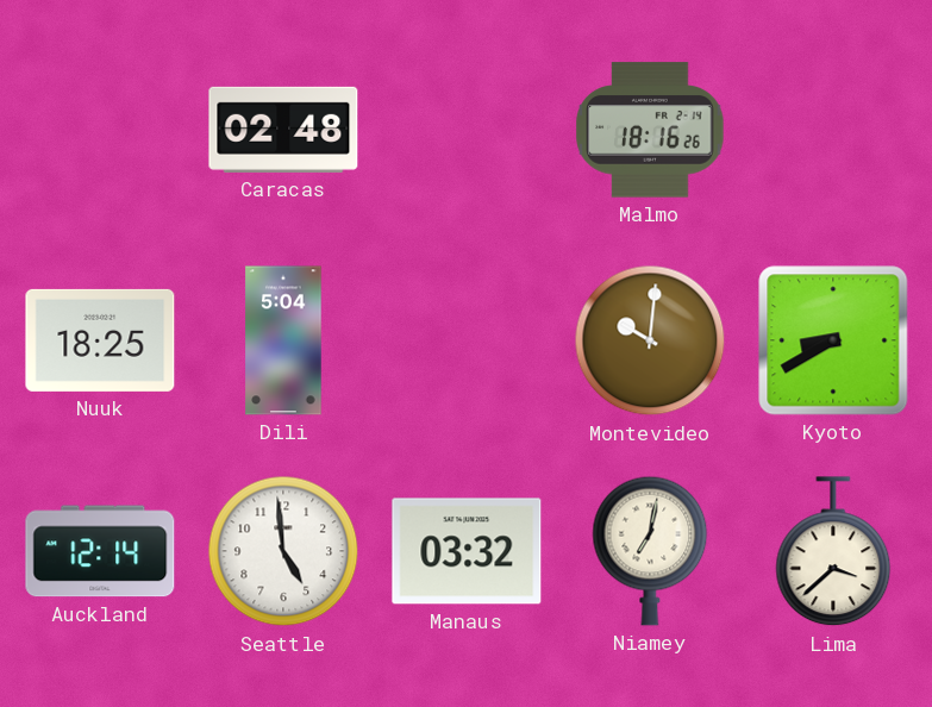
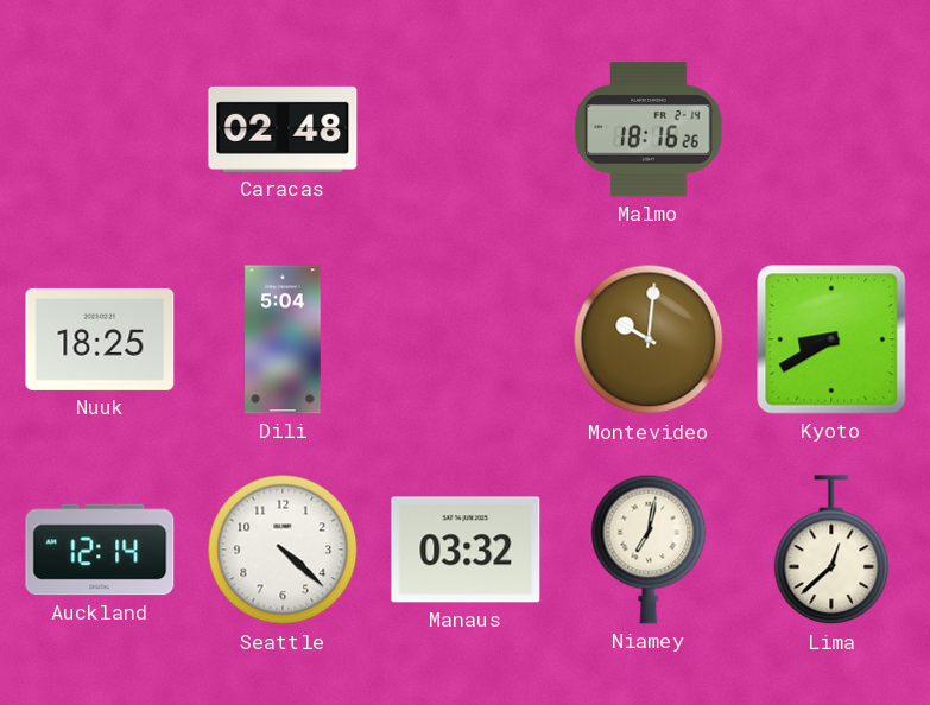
Seattle: 4:59 -> 4:22
Lima: 3:38 -> 12:38
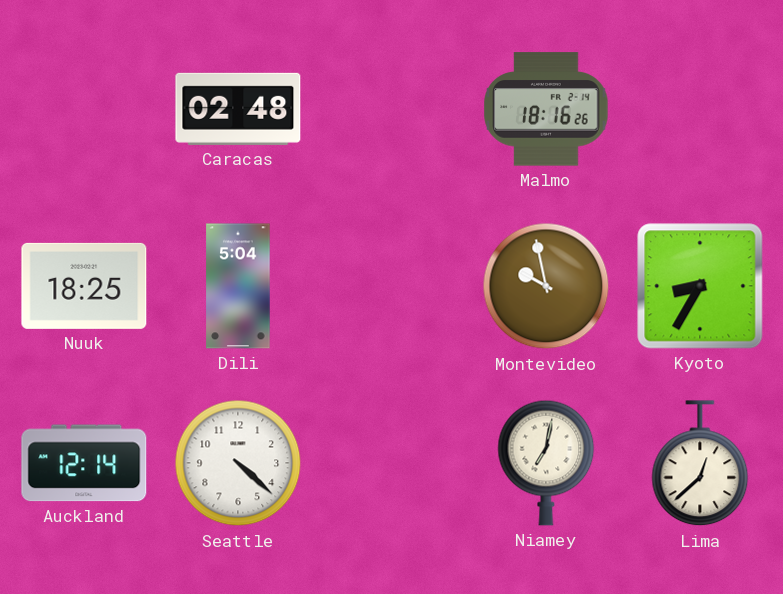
Montevideo: 10:01 -> 9:58
Kyoto: 8:40 -> 8:35
Manaus: 03:32 -> none
